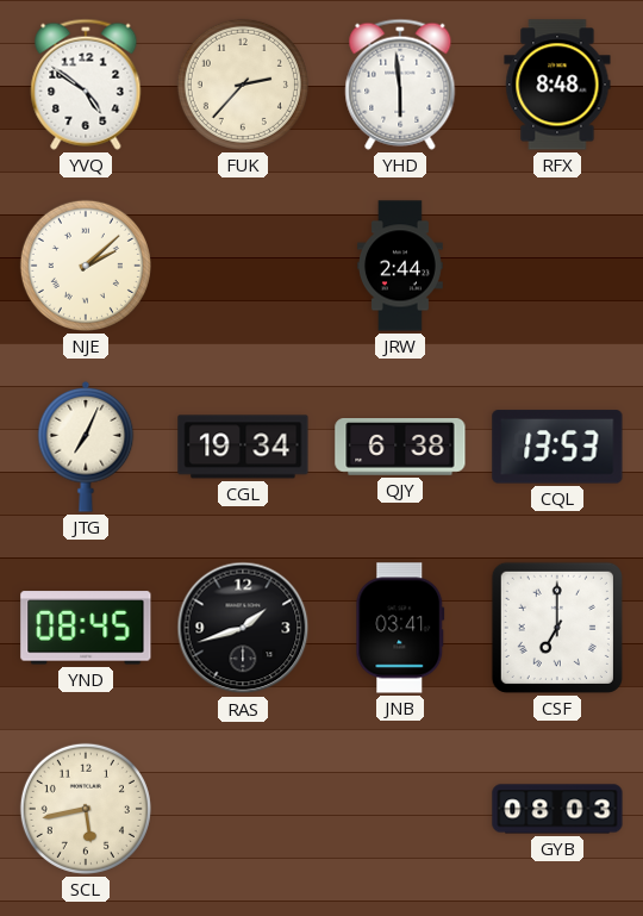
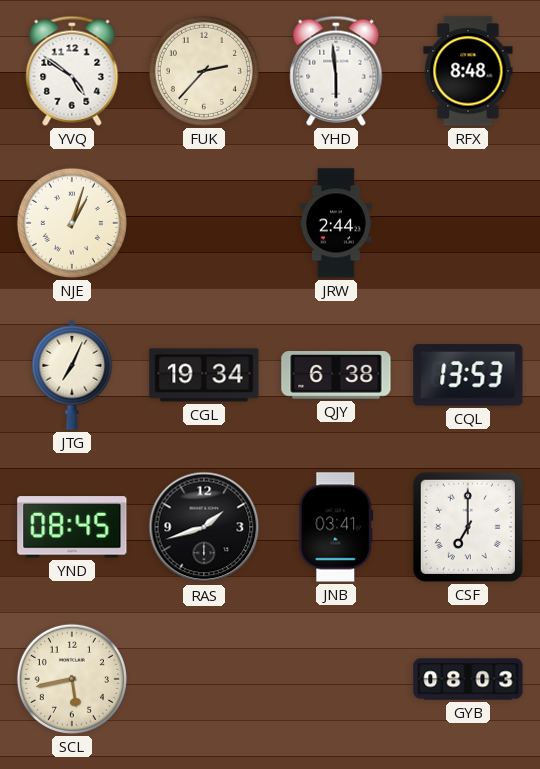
NJE: 2:08 -> 1:03
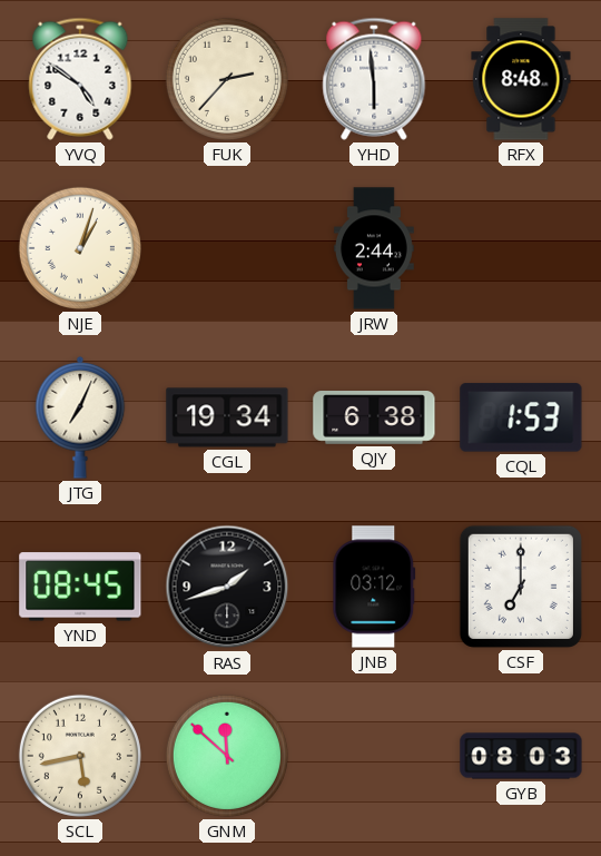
CQL: 13:53 -> 1:53
JNB: 03:41 -> 03:12
GNM: none -> 11:52
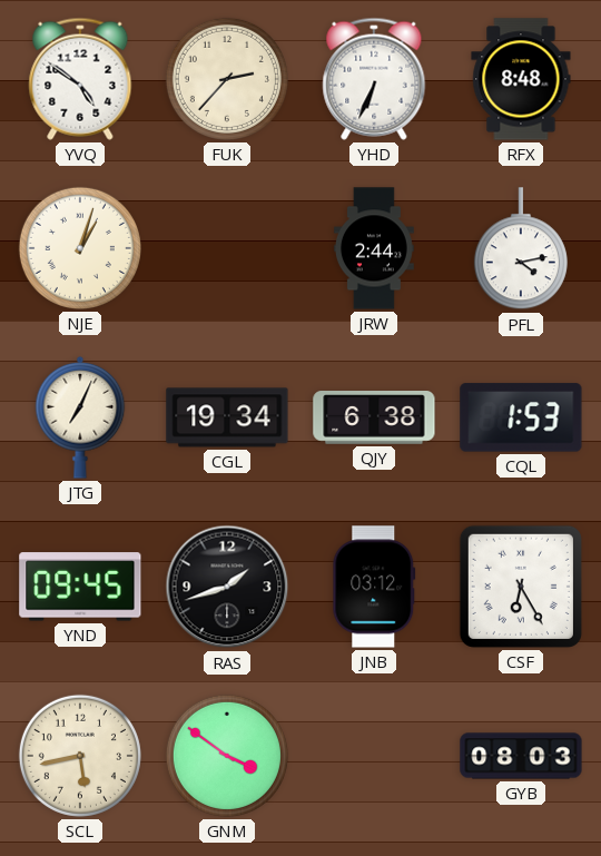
YHD: 5:59 -> 6:34
PFL: none -> 4:13
YND: 08:45 -> 09:45
CSF: 7:00 -> 6:25
GNM: 11:52 -> 3:51
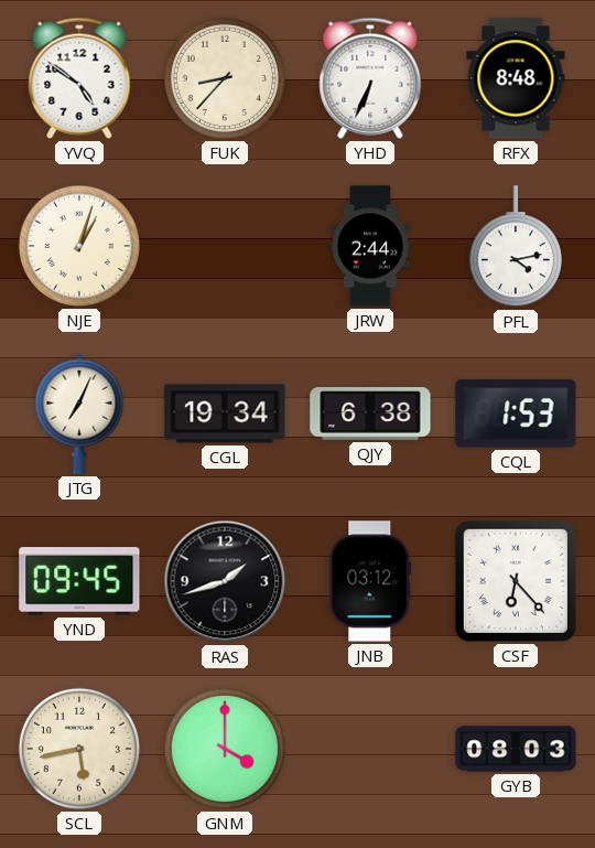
FUK: 2:37 -> 8:37
CSF: 6:25 -> 6:23
GNM: 3:51 -> 4:00
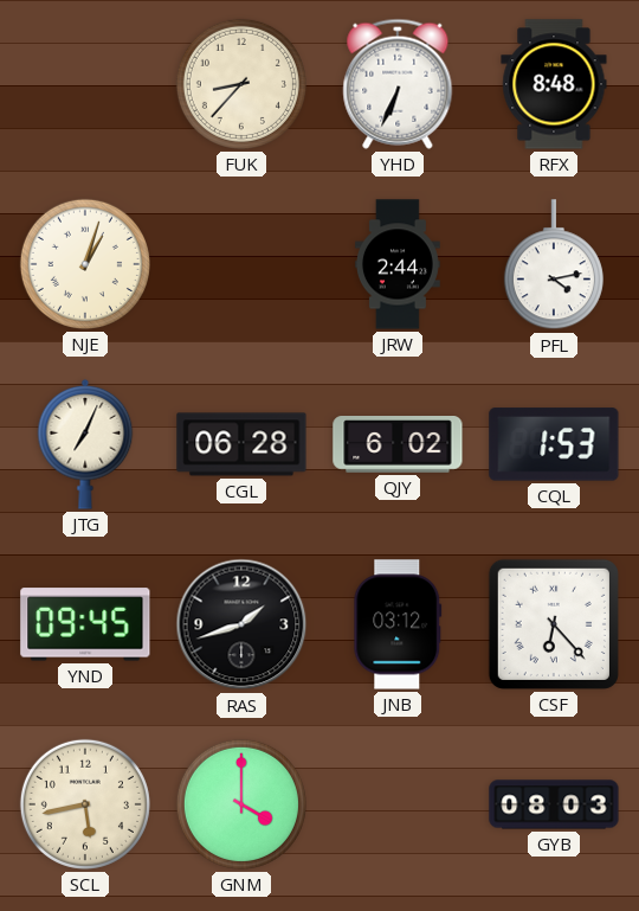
YVQ: 4:51 -> none
CGL: 19:34 -> 06:28
QJY: 6:38 -> 6:02
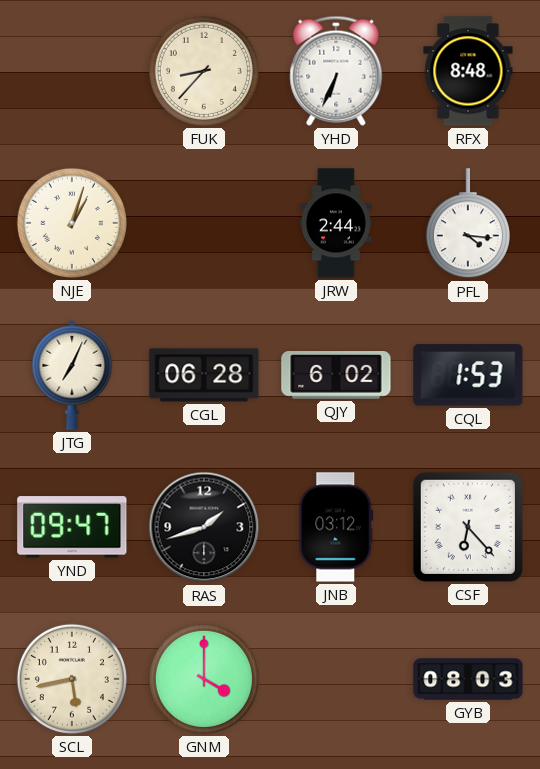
PFL: 4:13 -> 4:16
YND: 09:45 -> 09:47
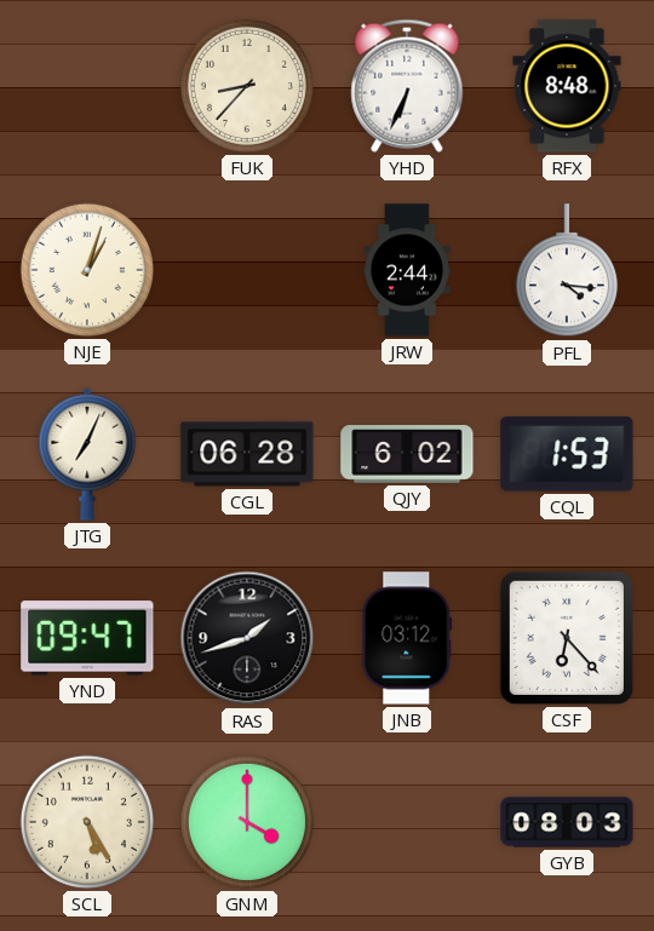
SCL: 5:43 -> 5:25
